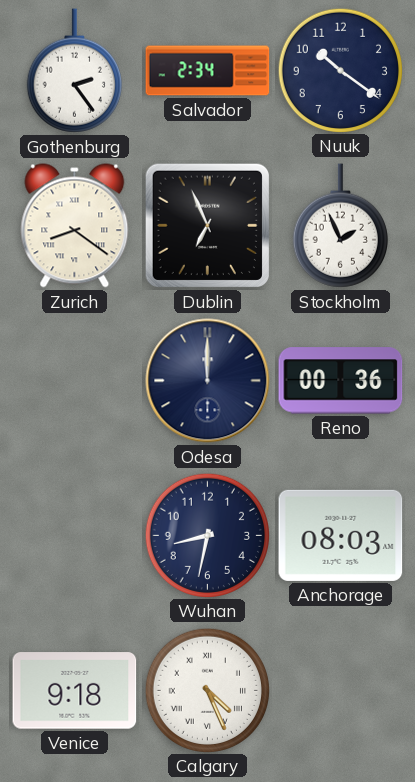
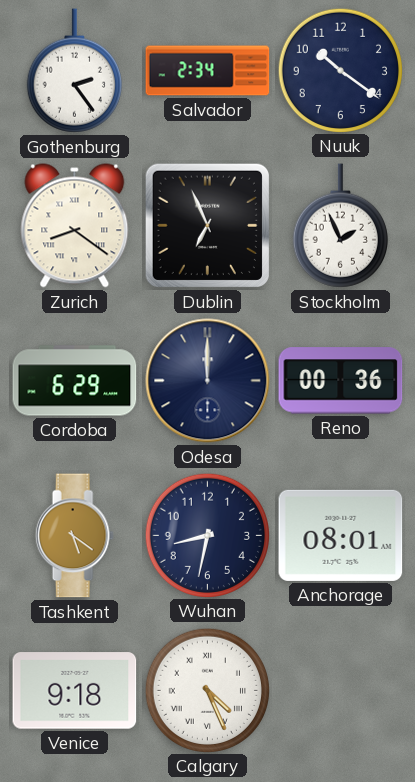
Cordoba: none -> 6:29
Tashkent: none -> 5:21
Anchorage: 08:03 -> 08:01
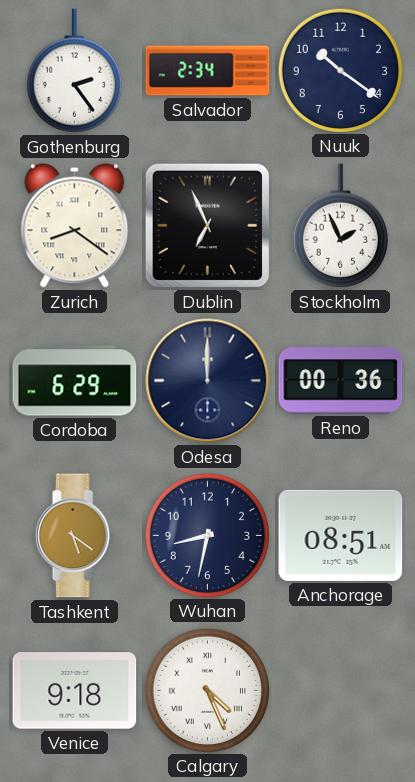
Anchorage: 08:01 -> 08:51
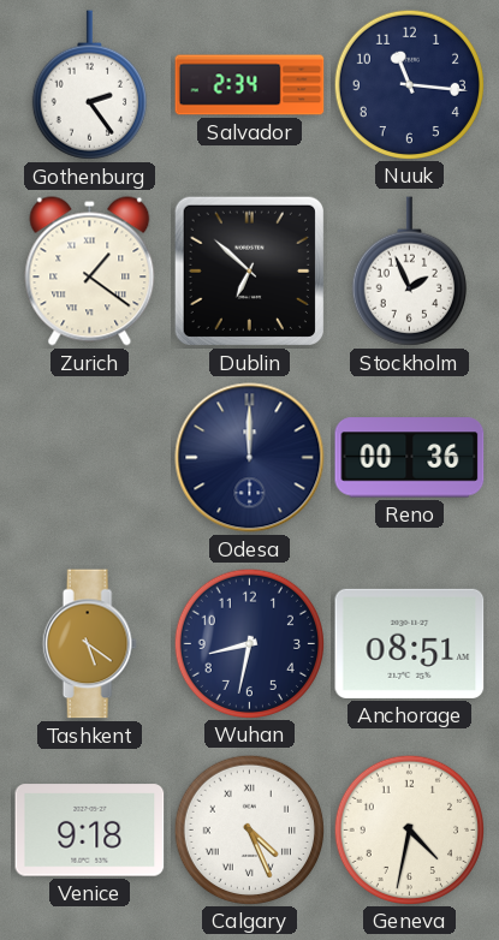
Nuuk: 10:21 -> 11:16
Zurich: 8:21 -> 1:21
Dublin: 6:56 -> 6:52
Cordoba: 6:29 -> none
Geneva: none -> 4:32
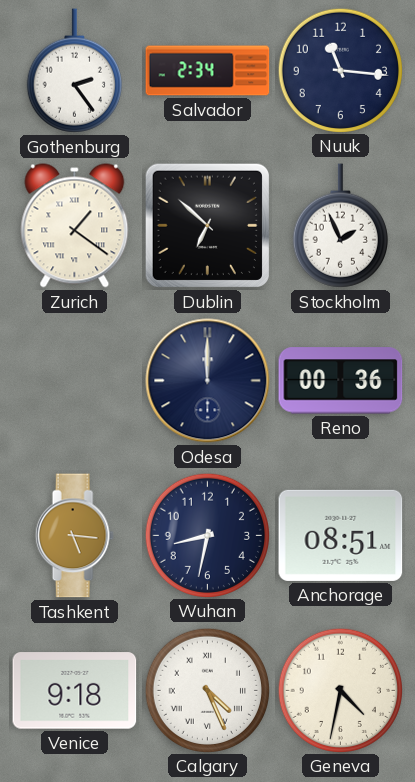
Tashkent: 5:21 -> 5:16
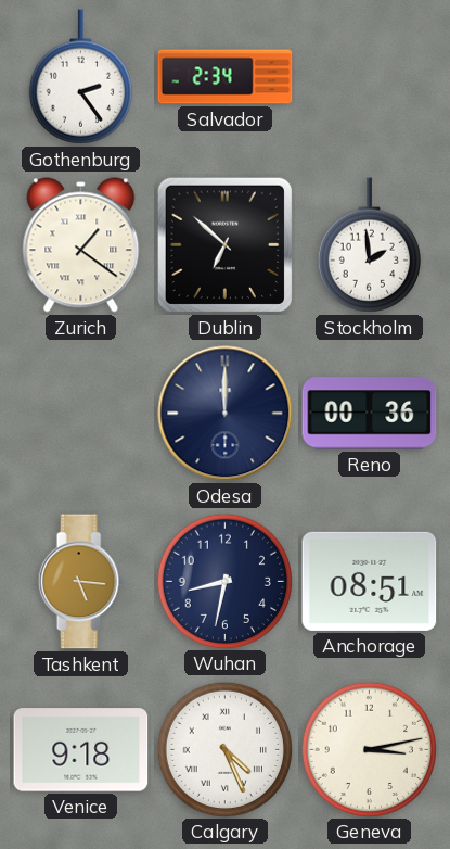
Nuuk: 11:16 -> none
Stockholm: 1:56 -> 1:59
Geneva: 4:32 -> 3:13
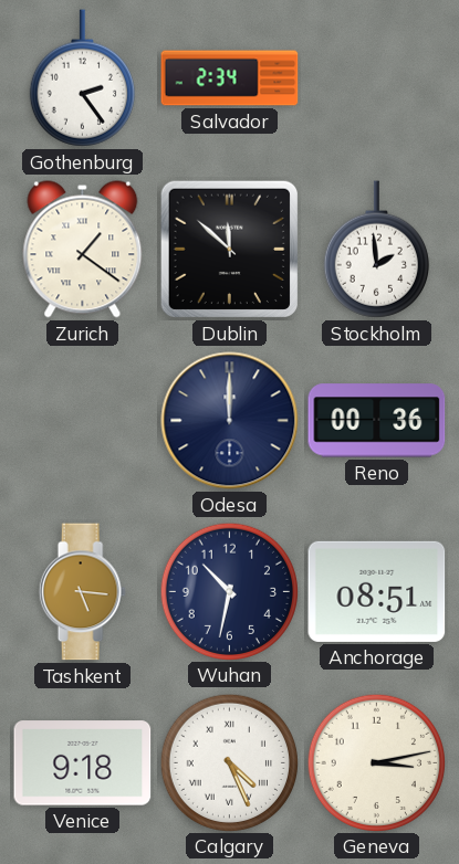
Dublin: 6:52 -> 11:52
Wuhan: 8:32 -> 10:32
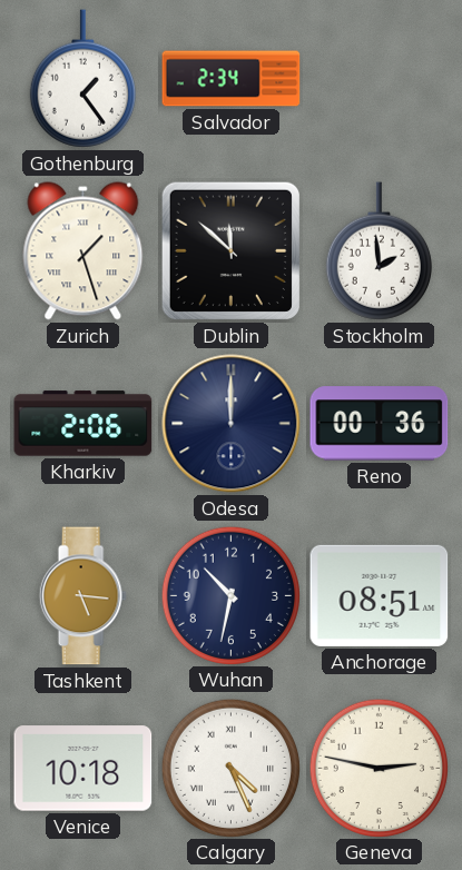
Gothenburg: 2:24 -> 1:24
Zurich: 1:21 -> 1:27
Kharkiv: none -> 2:06
Venice: 9:18 -> 10:18
Geneva: 3:13 -> 2:47
